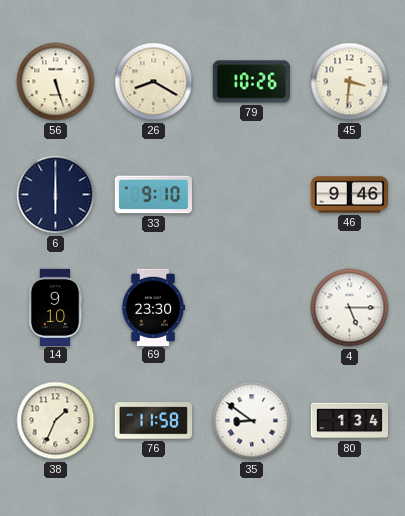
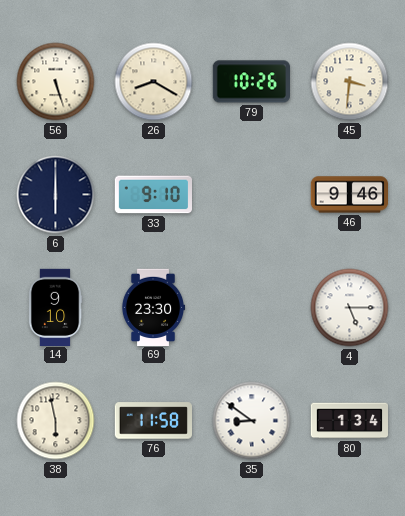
38: 1:34 -> 5:58
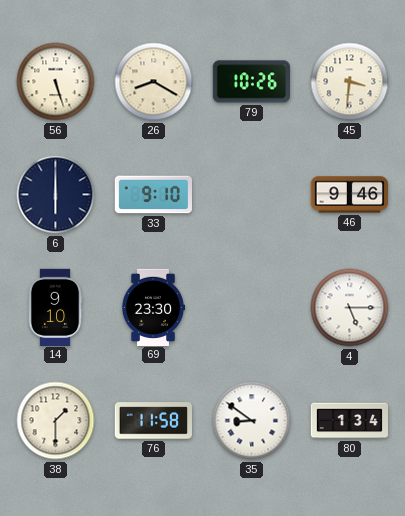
38: 5:58 -> 1:30
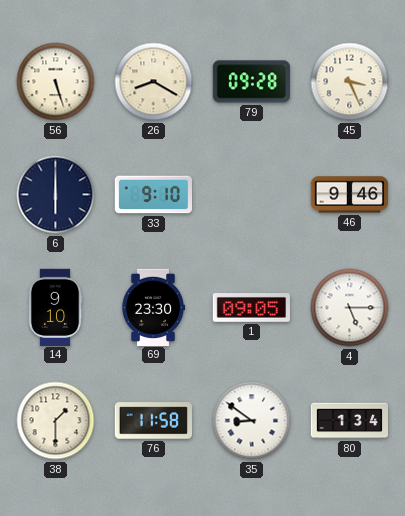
79: 10:26 -> 09:28
45: 3:31 -> 3:26
1: none -> 09:05
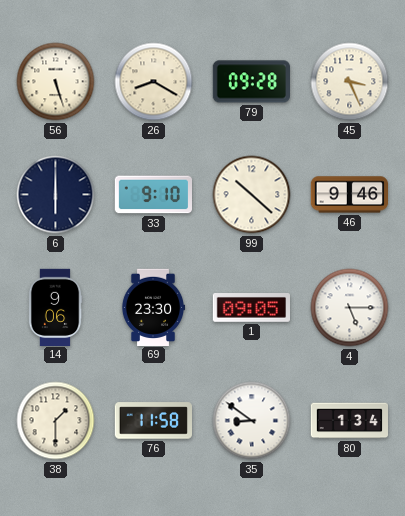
99: none -> 10:22
14: 9:10 -> 9:06
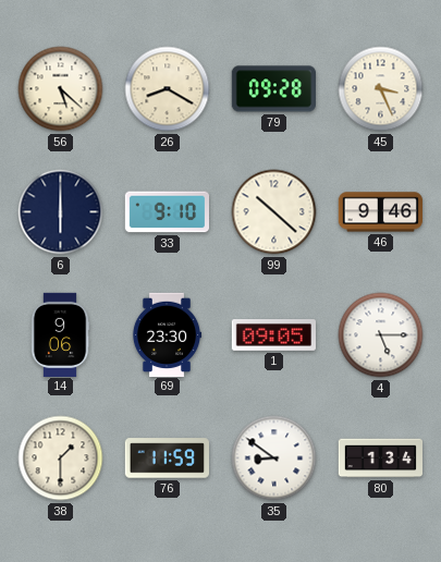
56: 5:27 -> 5:22
76: 11:58 -> 11:59
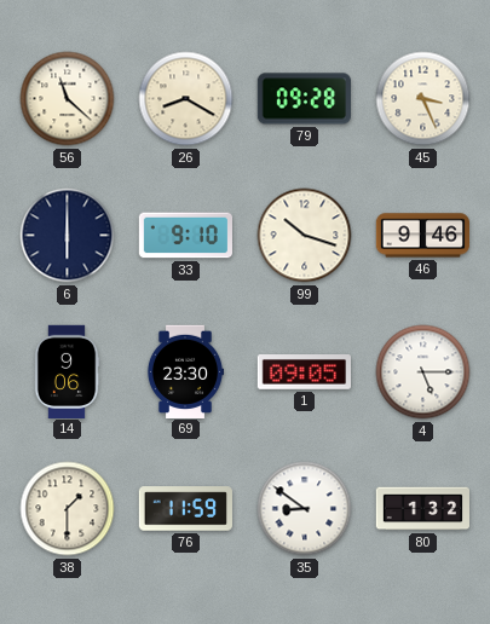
56: 5:22 -> 11:22
99: 10:22 -> 10:18
80: 1:34 -> 1:32
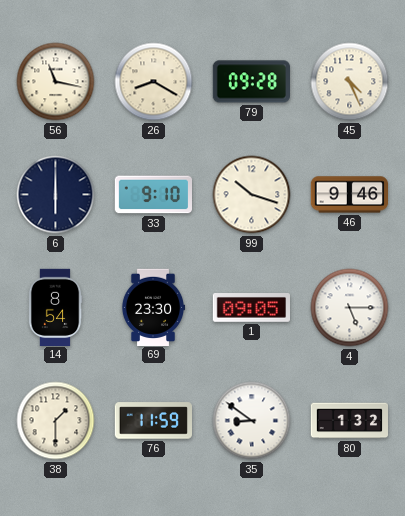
56: 11:22 -> 11:17
45: 3:26 -> 4:26
14: 9:06 -> 8:54
